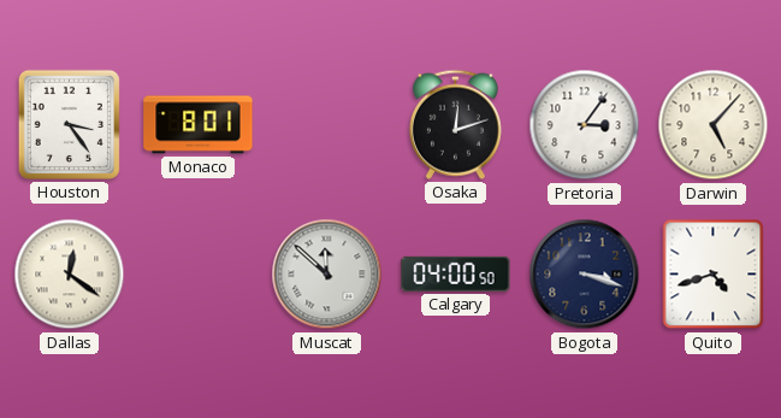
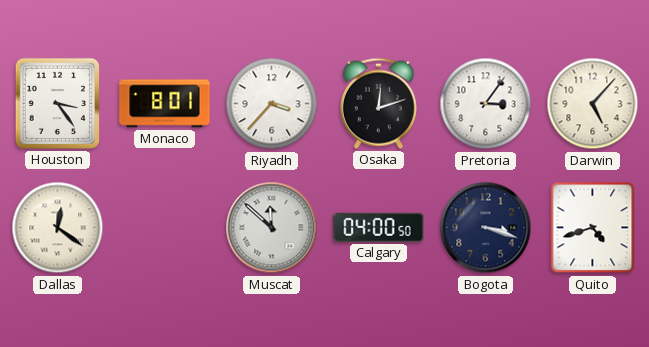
Riyadh: none -> 3:37
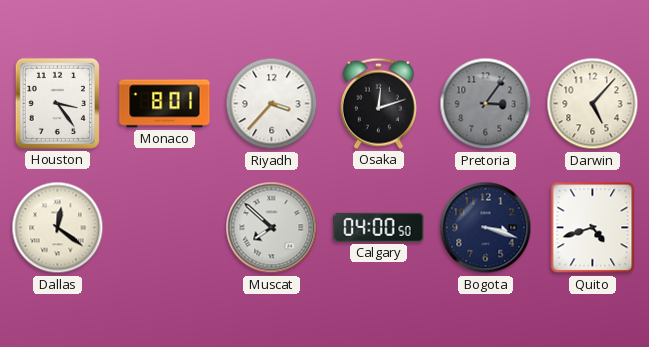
Pretoria dial: white -> grey
Muscat: 11:52 -> 7:52
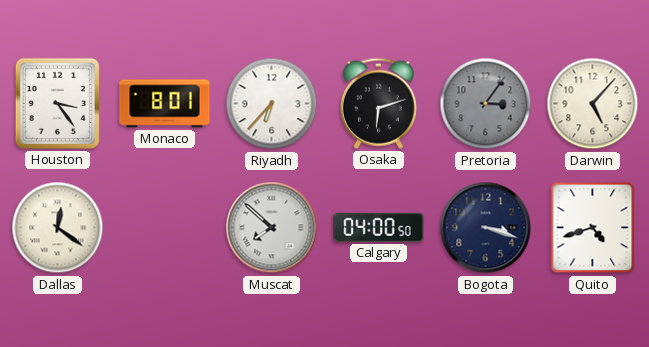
Riyadh: 3:37 -> 6:37
Osaka: 12:12 -> 6:12
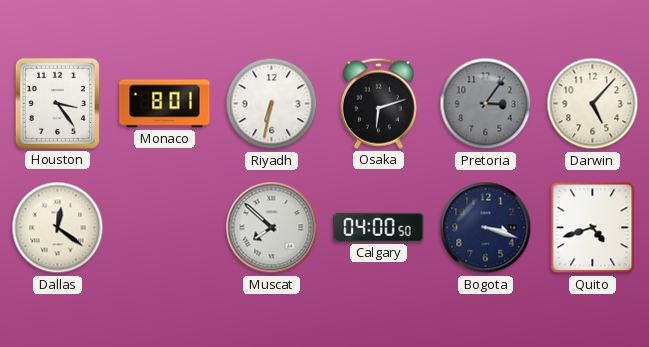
Riyadh: 6:37 -> 6:32
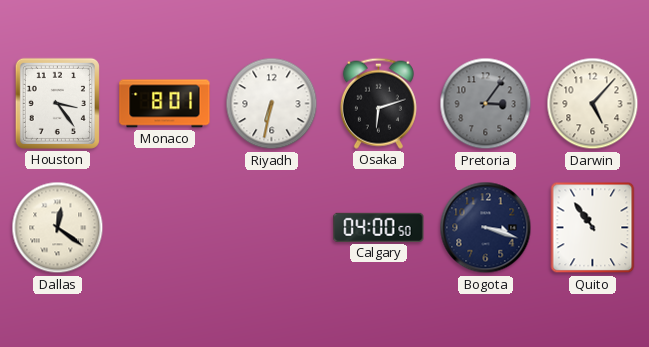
Muscat: 7:52 -> none
Quito: 4:42 -> 10:54
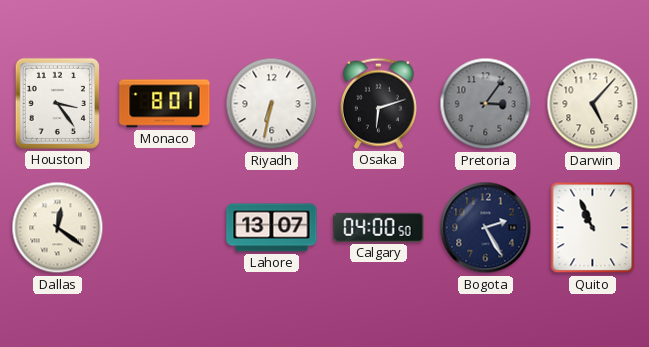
Lahore: none -> 13:07
Bogota: 3:18 -> 2:25
Quito: 10:54 -> 10:56
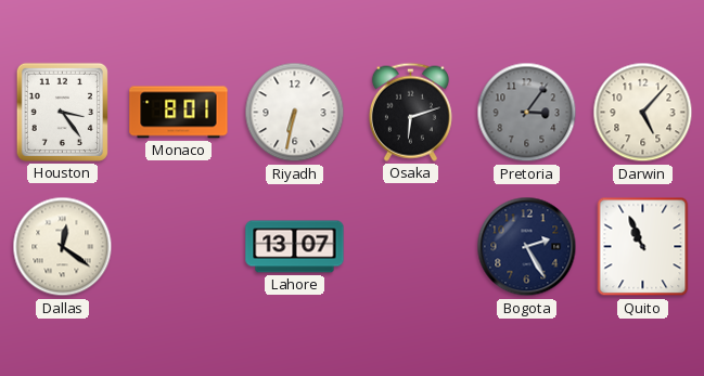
Calgary: 04:00 -> none
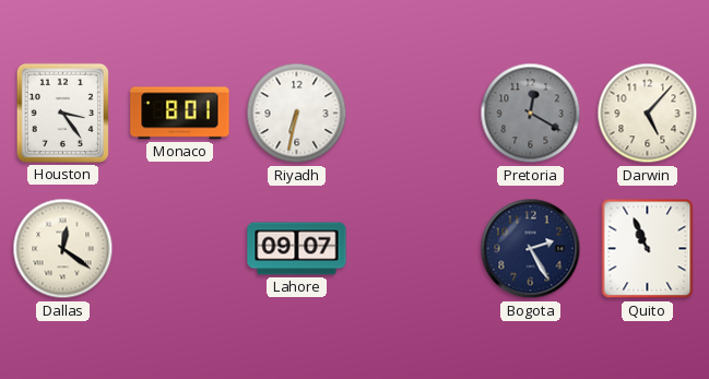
Osaka: 6:12 -> none
Pretoria: 3:06 -> 12:20
Lahore: 13:07 -> 09:07
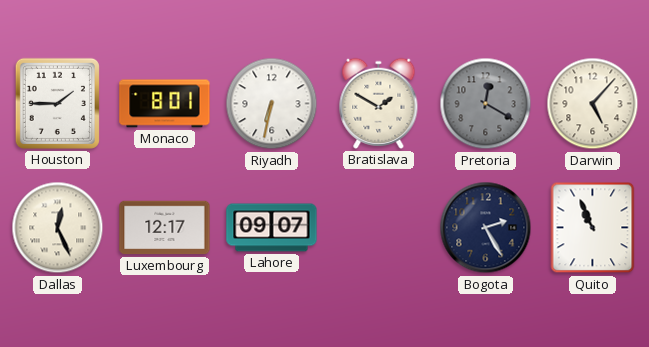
Houston: 3:24 -> 1:45
Bratislava: none -> 1:50
Dallas: 12:21 -> 12:26
Luxembourg: none -> 12:17
